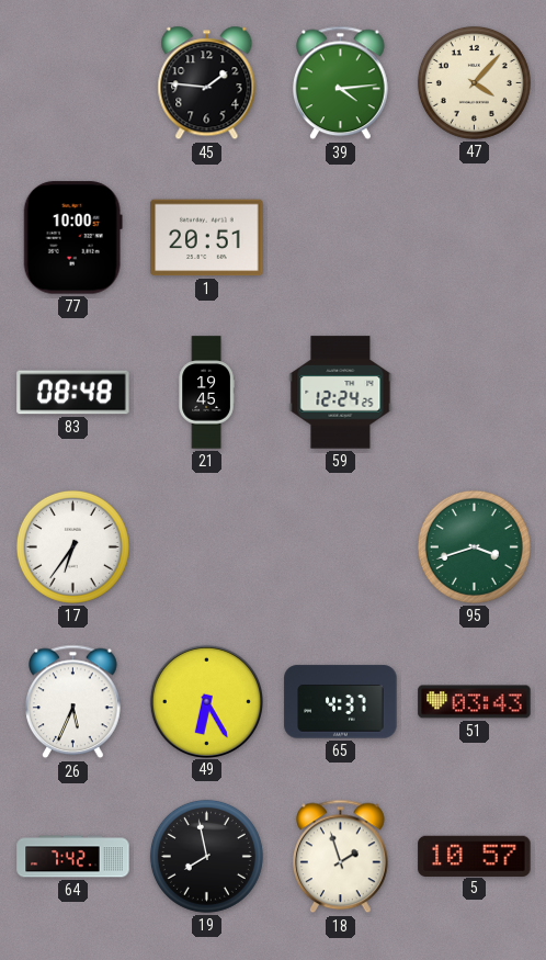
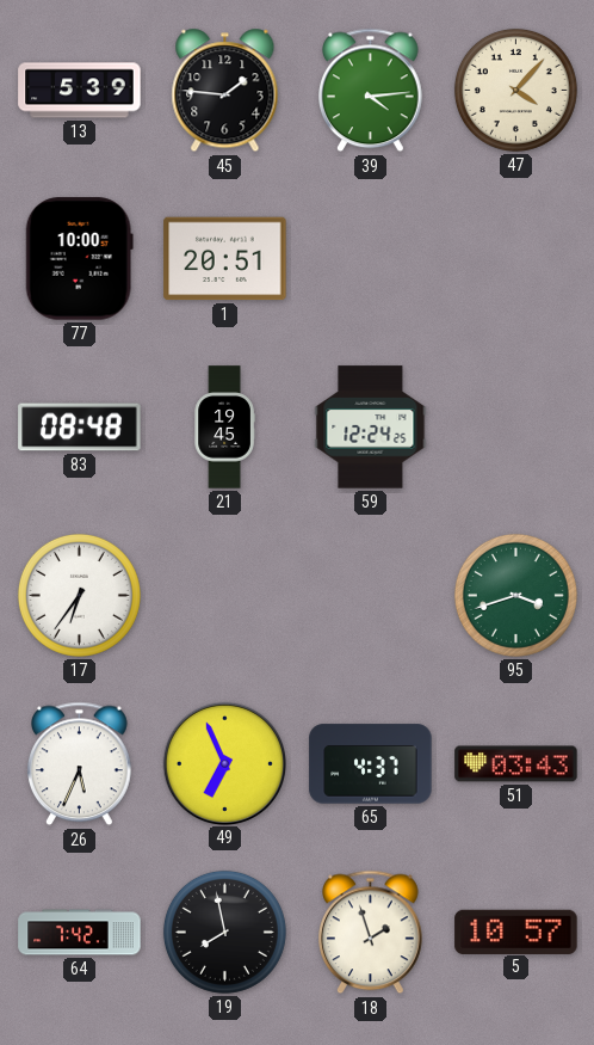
13: none -> 5:39
49: 6:25 -> 6:56
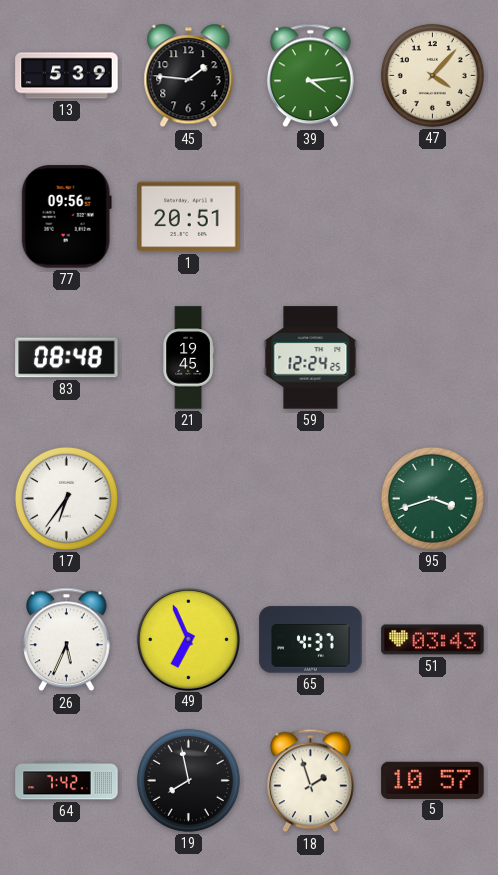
77: 10:00 -> 09:56
